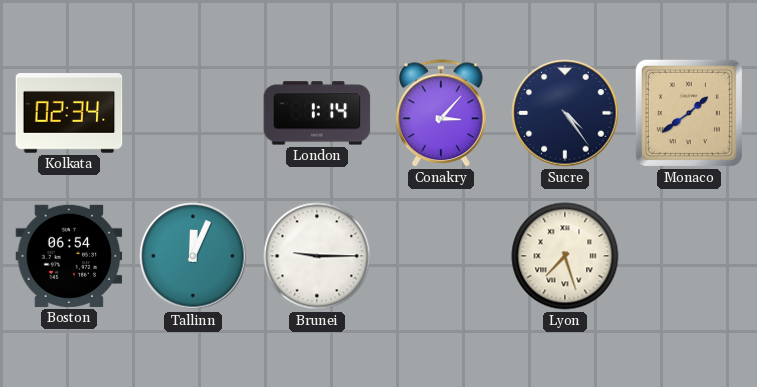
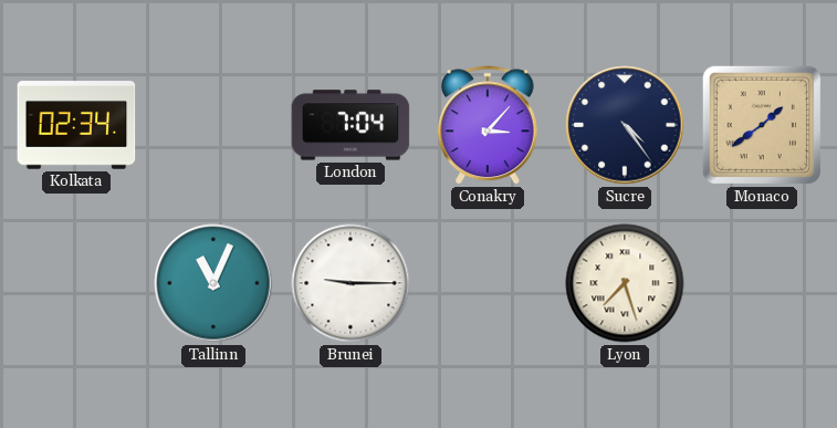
London: 1:14 -> 7:04
Boston: 06:54 -> none
Tallinn: 12:04 -> 11:04
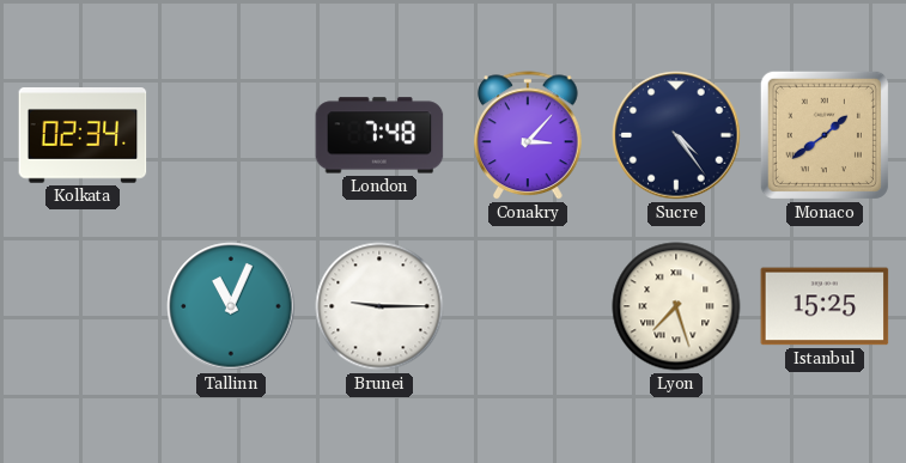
London: 7:04 -> 7:48
Istanbul: none -> 15:25
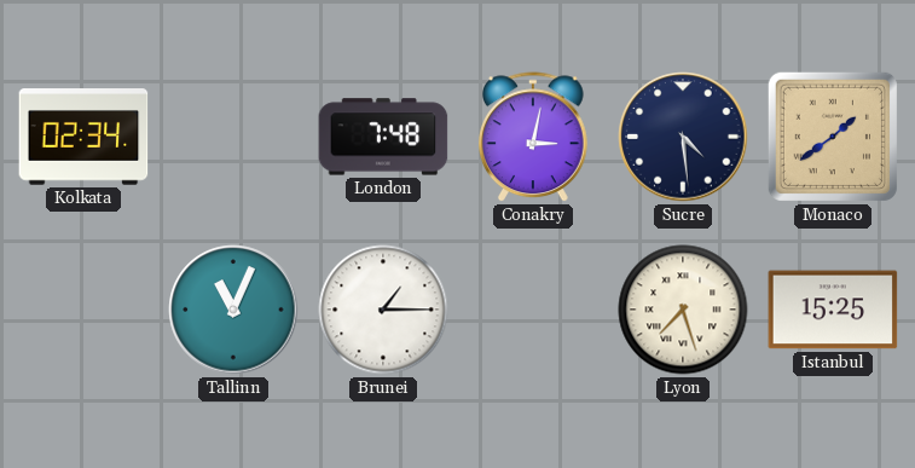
Conakry: 3:07 -> 3:02
Sucre: 4:24 -> 4:29
Brunei: 9:15 -> 1:15
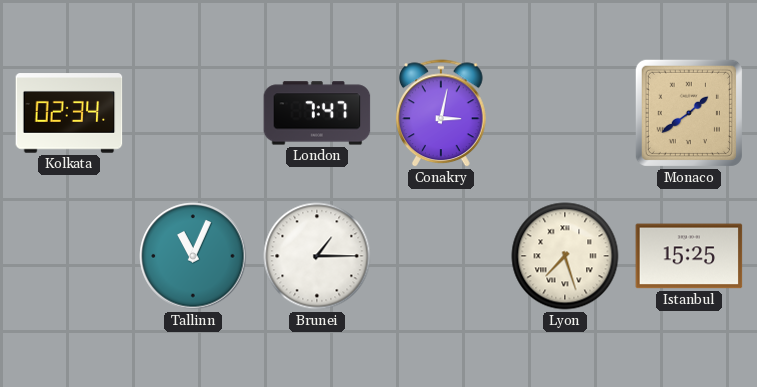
London: 7:48 -> 7:47
Sucre: 4:29 -> none
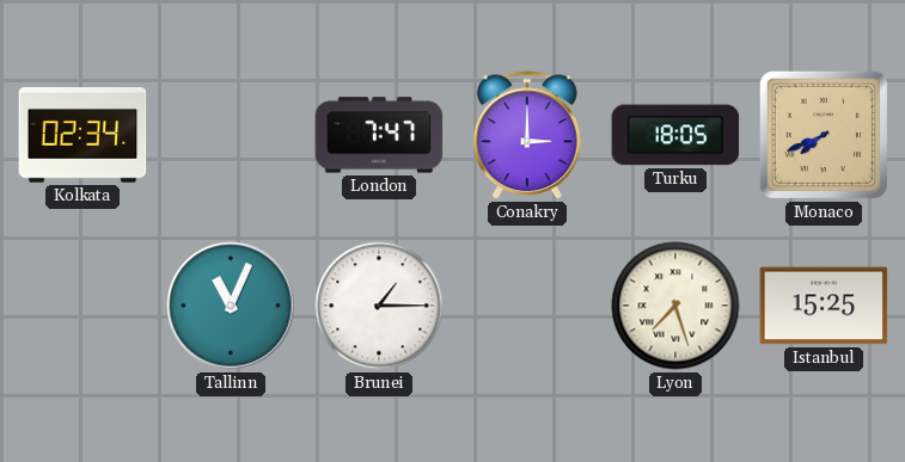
Conakry: 3:02 -> 3:00
Turku: none -> 18:05
Monaco: 1:39 -> 7:41
